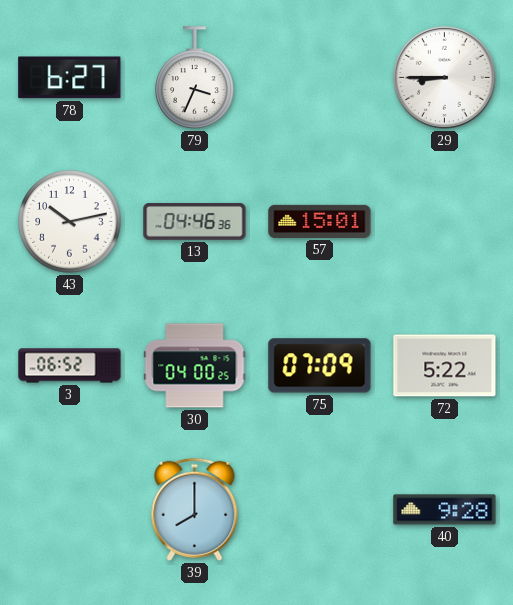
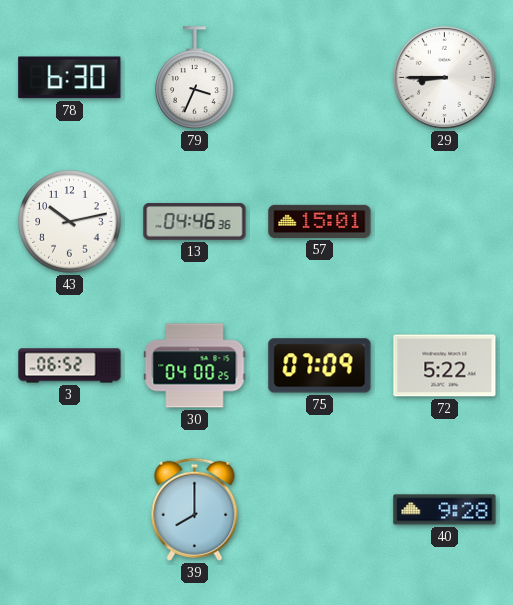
78: 6:27 -> 6:30
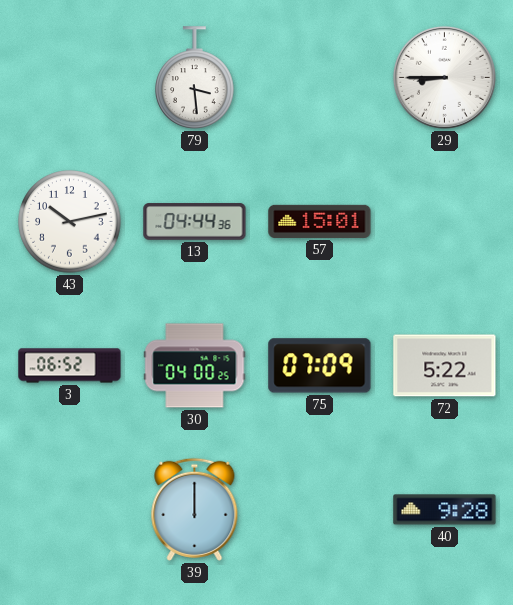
78: 6:30 -> none
79: 3:34 -> 3:29
13: 04:46 -> 04:44
39: 8:00 -> 12:00
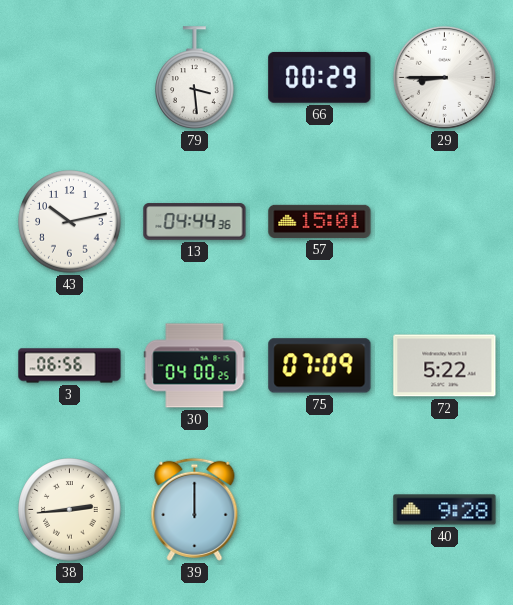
66: none -> 00:29
3: 06:52 -> 06:56
38: none -> 2:44
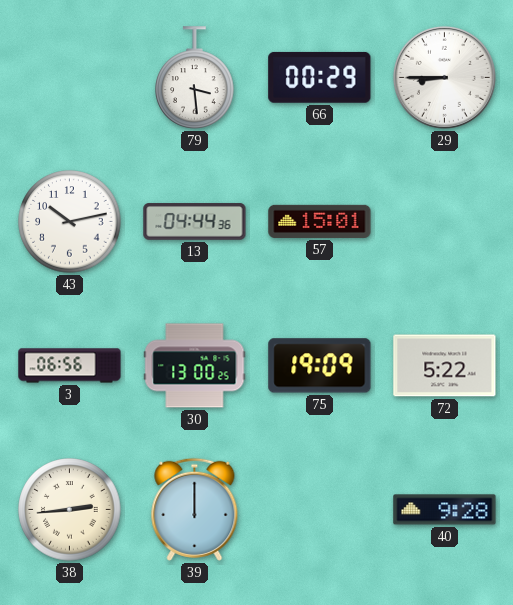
30: 04:00 -> 13:00
75: 07:09 -> 19:09
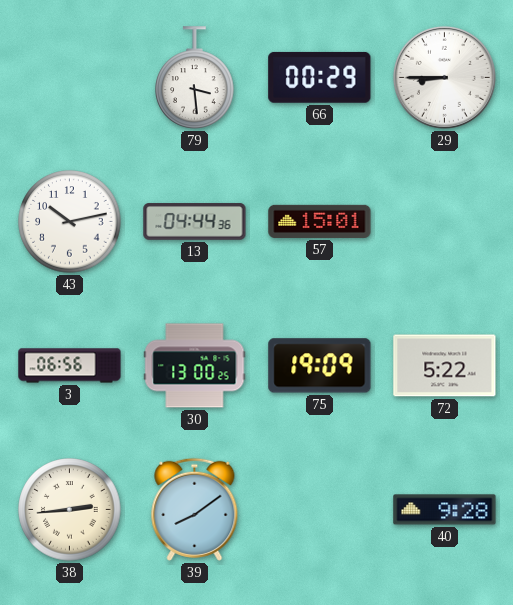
39: 12:00 -> 8:09
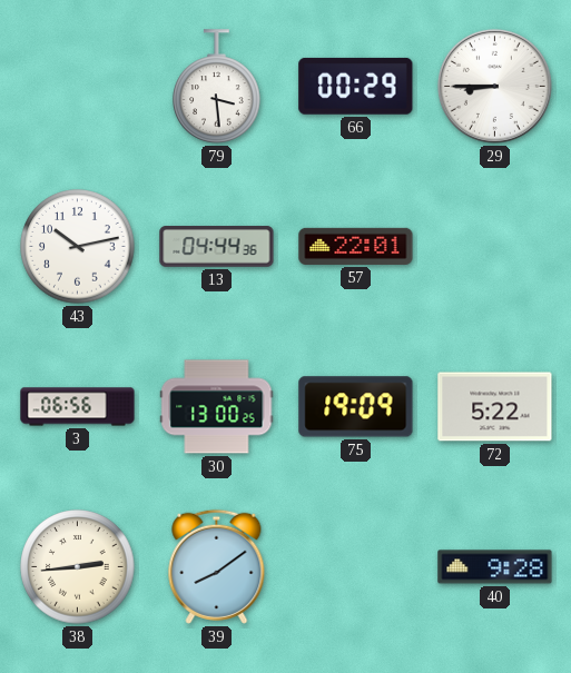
57: 15:01 -> 22:01
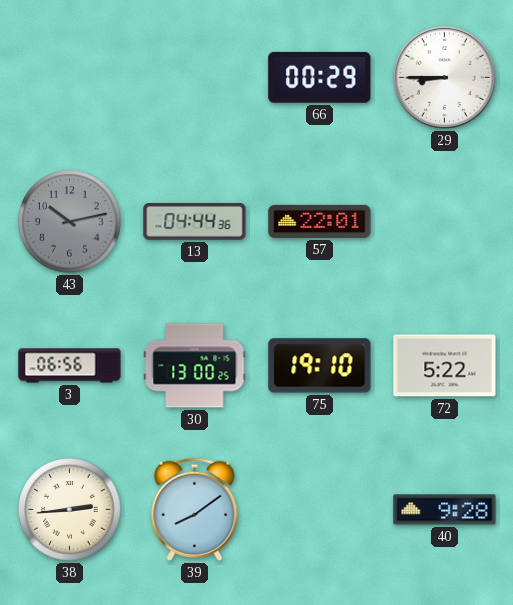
79: 3:29 -> none
43 dial: white -> grey
75: 19:09 -> 19:10
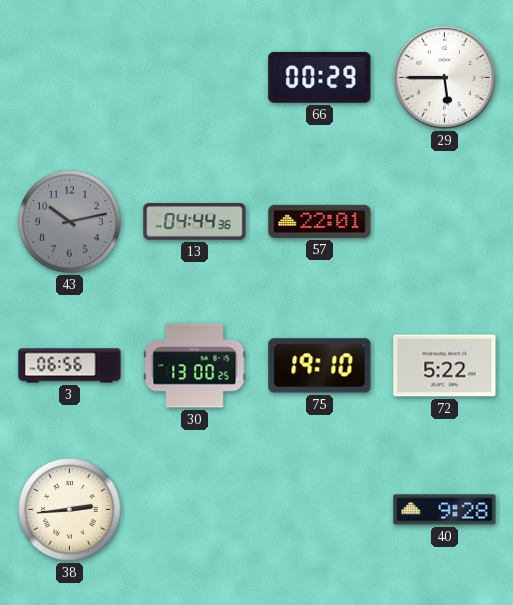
29: 8:45 -> 5:45
39: 8:09 -> none
